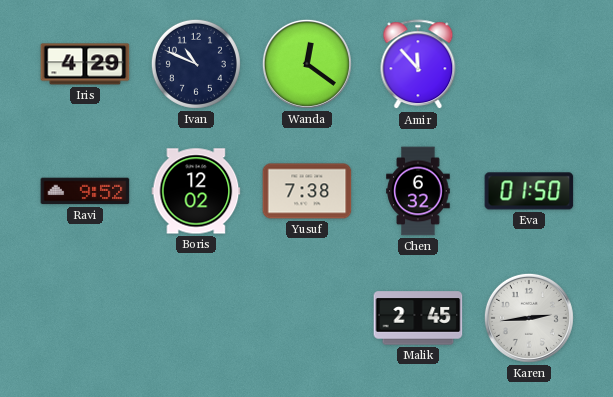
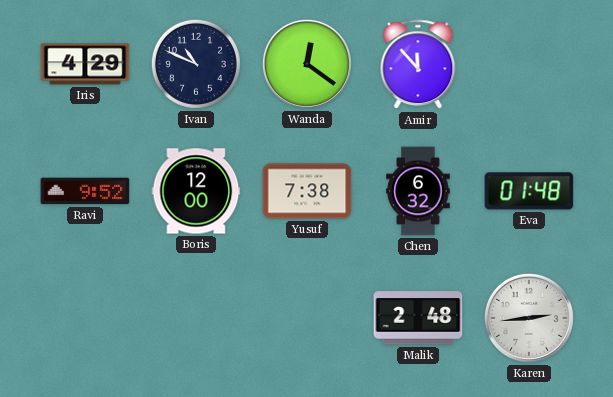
Boris: 12:02 -> 12:00
Eva: 01:50 -> 01:48
Malik: 2:45 -> 2:48
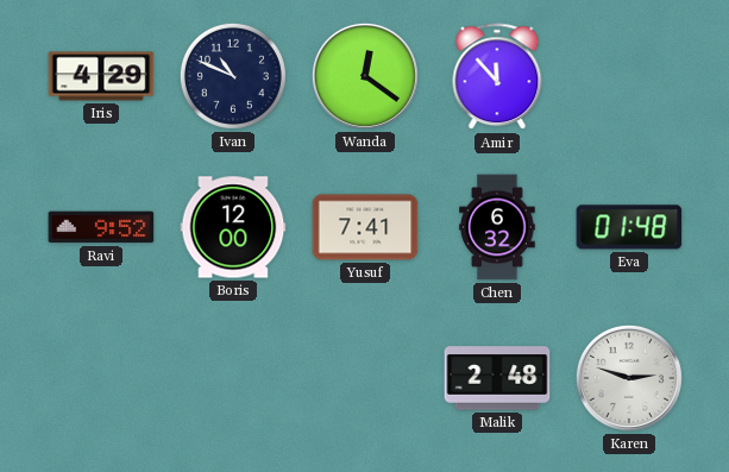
Yusuf: 7:38 -> 7:41
Karen: 2:44 -> 2:48
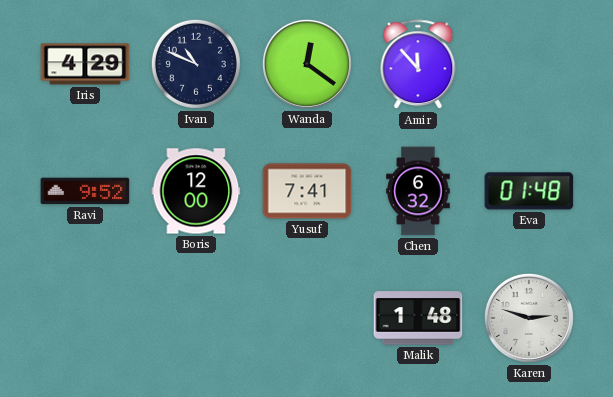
Malik: 2:48 -> 1:48
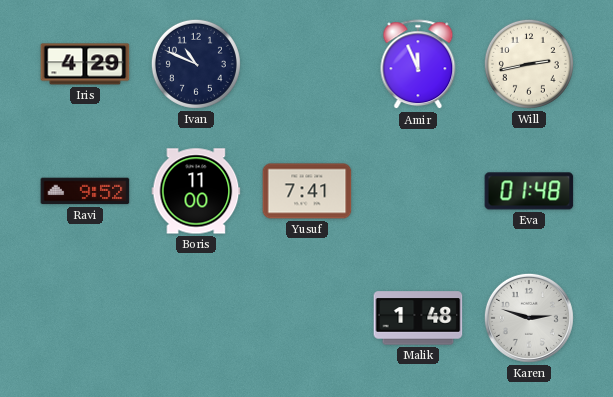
Wanda: 12:21 -> none
Amir: 11:53 -> 11:56
Will: none -> 2:43
Boris: 12:00 -> 11:00
Chen: 6:32 -> none
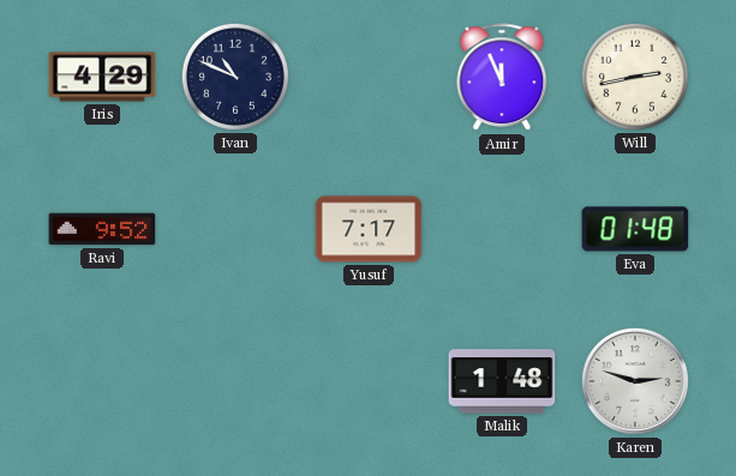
Boris: 11:00 -> none
Yusuf: 7:41 -> 7:17
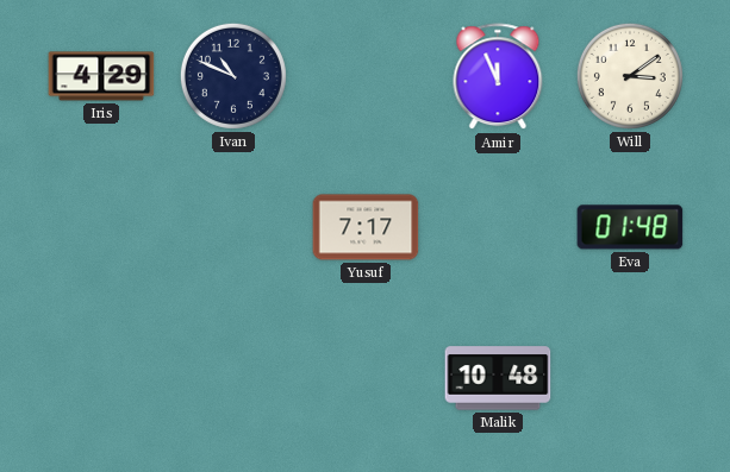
Will: 2:43 -> 3:09
Ravi: 9:52 -> none
Malik: 1:48 -> 10:48
Karen: 2:48 -> none
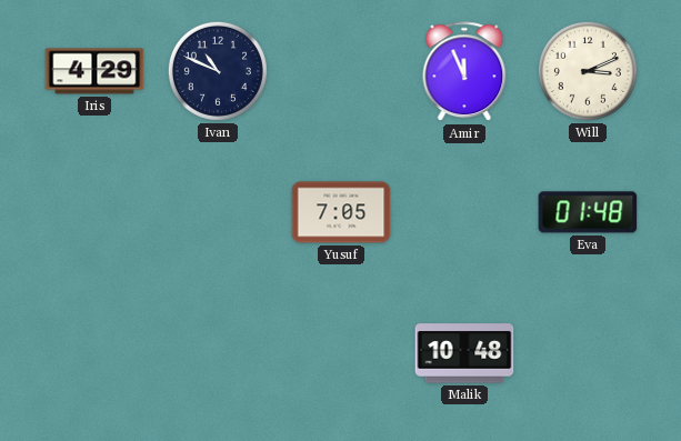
Will: 3:09 -> 3:11
Yusuf: 7:17 -> 7:05
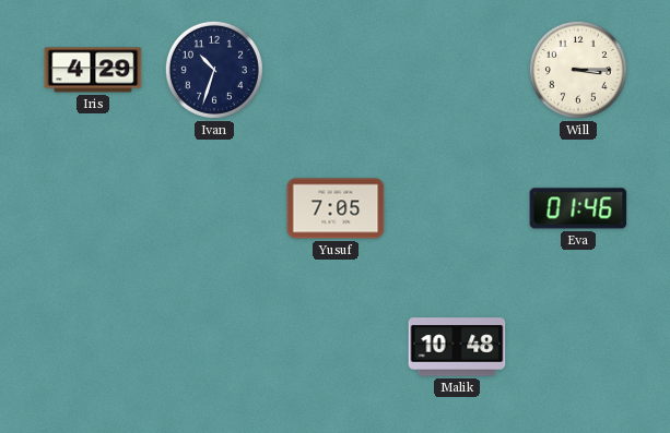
Ivan: 10:49 -> 10:33
Amir: 11:56 -> none
Will: 3:11 -> 3:15
Eva: 01:48 -> 01:46
